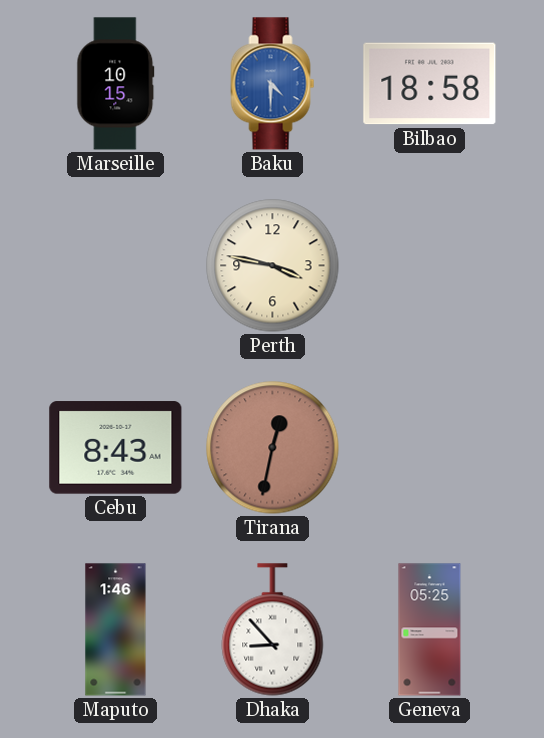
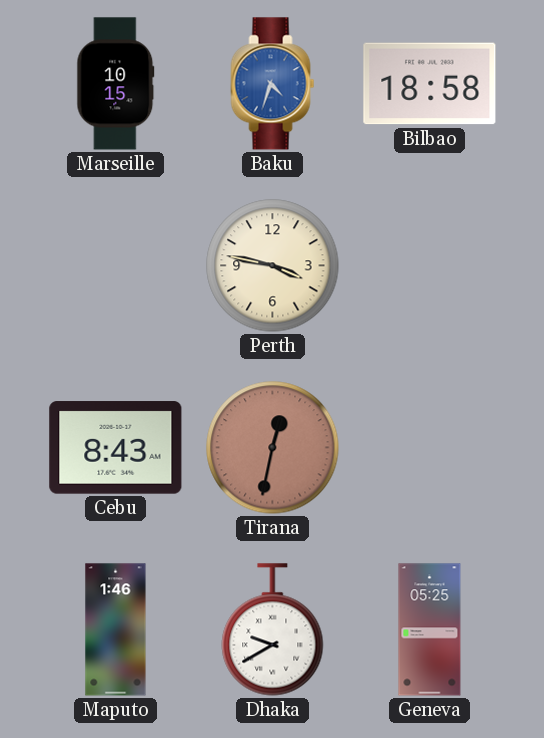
Baku: 4:30 -> 4:33
Dhaka: 8:53 -> 9:40
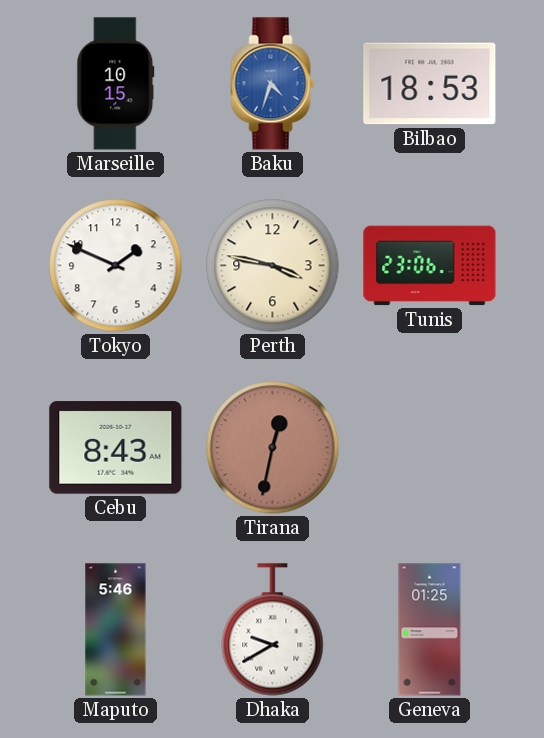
Bilbao: 18:58 -> 18:53
Tokyo: none -> 1:49
Tunis: none -> 23:06
Maputo: 1:46 -> 5:46
Geneva: 05:25 -> 01:25
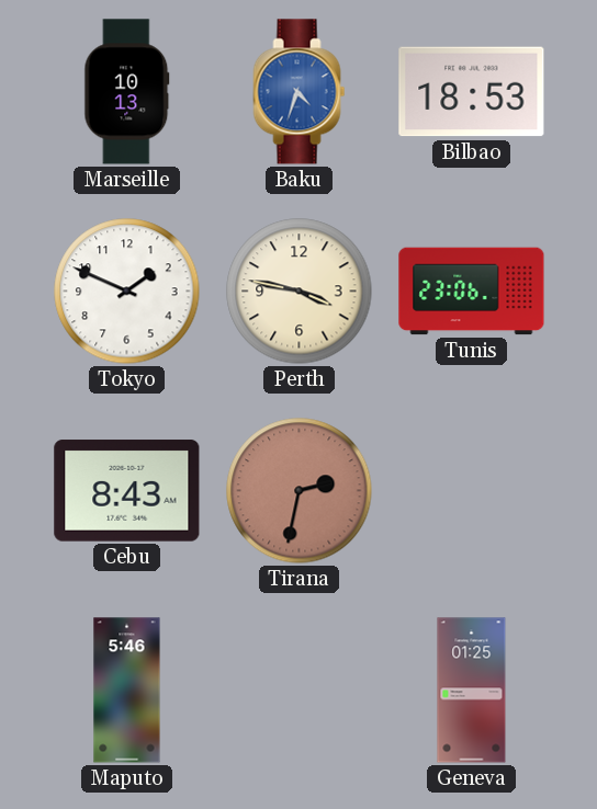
Marseille: 10:15 -> 10:13
Tirana: 12:32 -> 2:32
Dhaka: 9:40 -> none
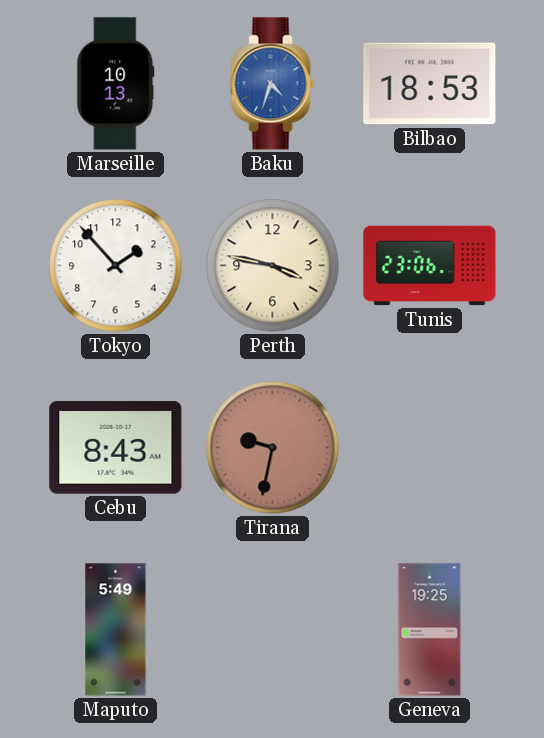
Tokyo: 1:49 -> 1:53
Tirana: 2:32 -> 9:32
Maputo: 5:46 -> 5:49
Geneva: 01:25 -> 19:25
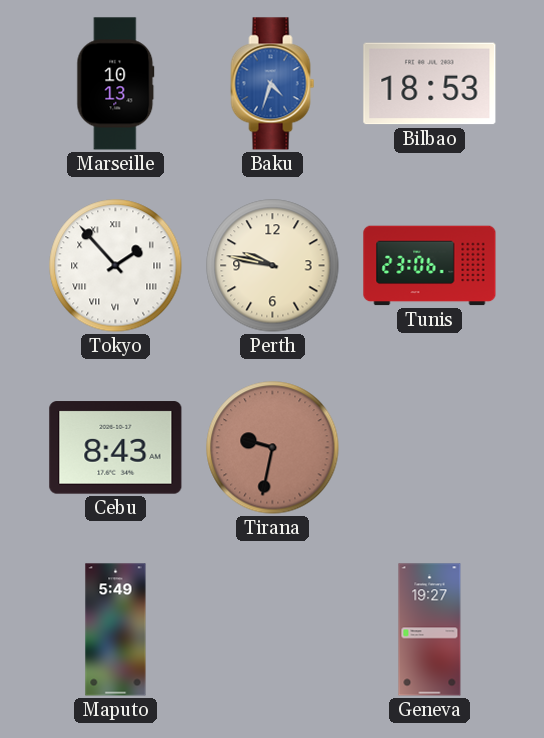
Tokyo numerals: Arabic -> Roman
Perth: 3:47 -> 9:47
Geneva: 19:25 -> 19:27
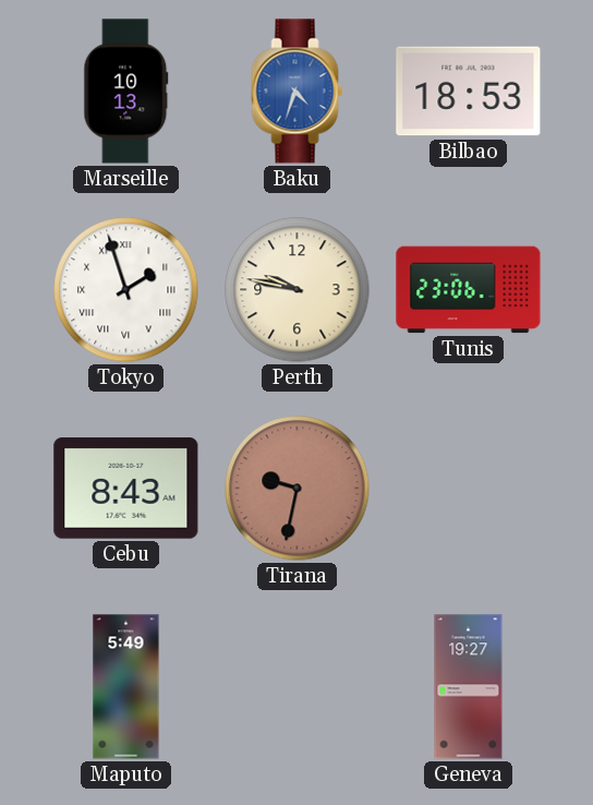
Tokyo: 1:53 -> 1:57
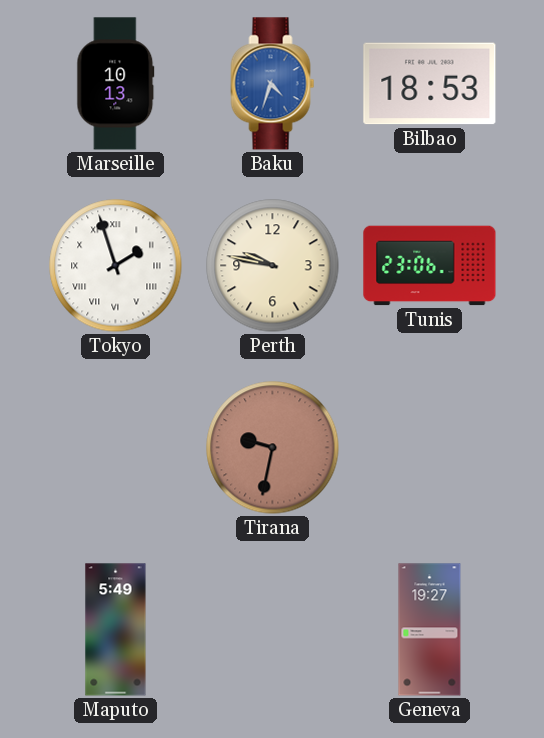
Cebu: 8:43 -> none
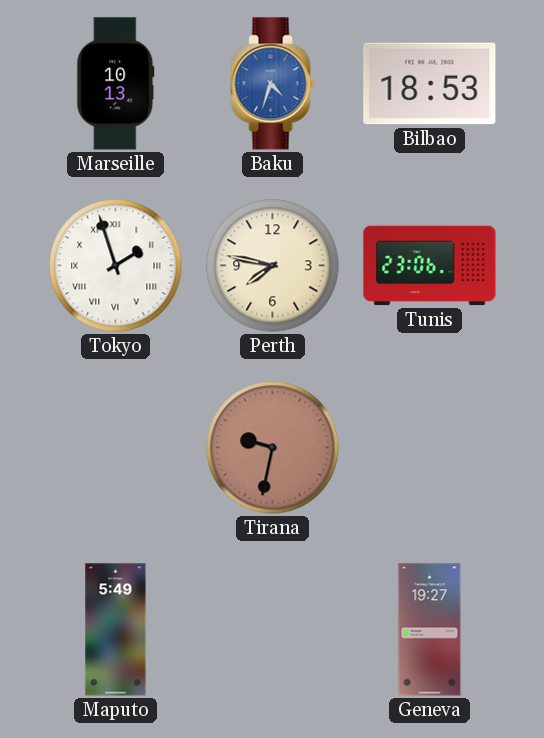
Perth: 9:47 -> 7:47
